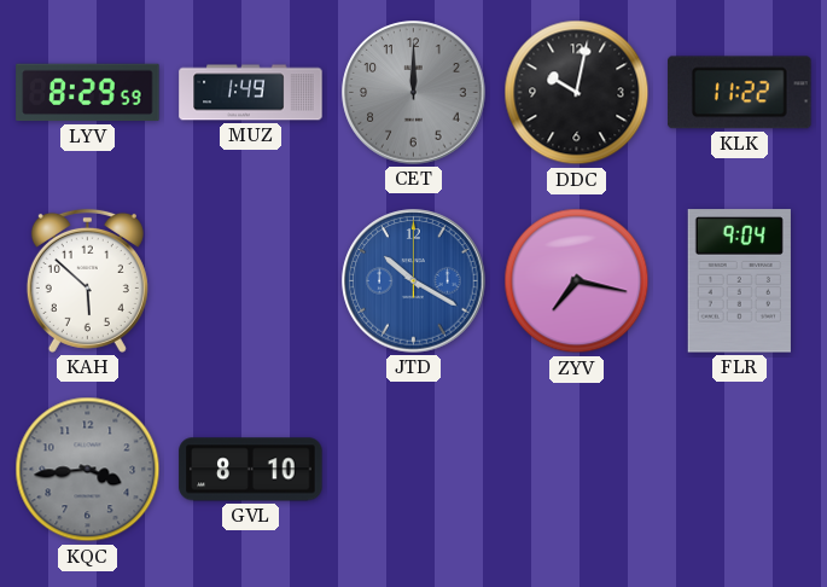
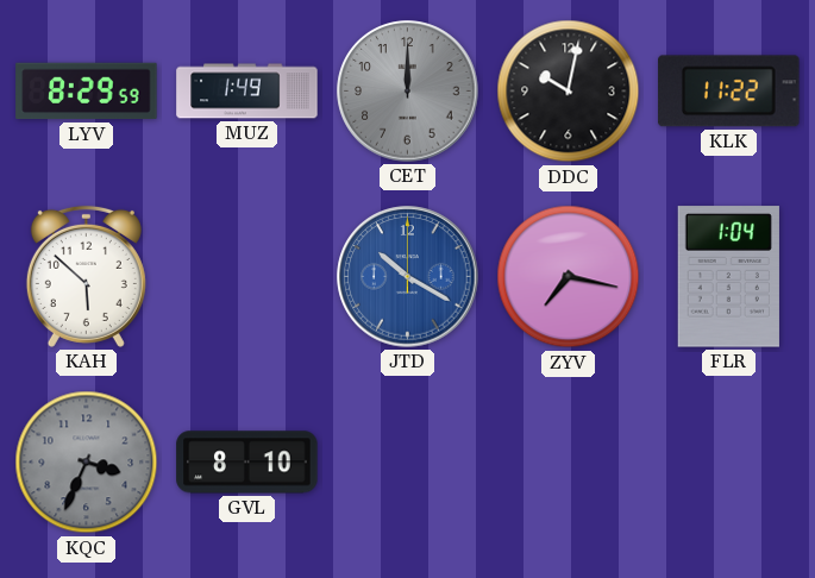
FLR: 9:04 -> 1:04
KQC: 3:44 -> 3:34
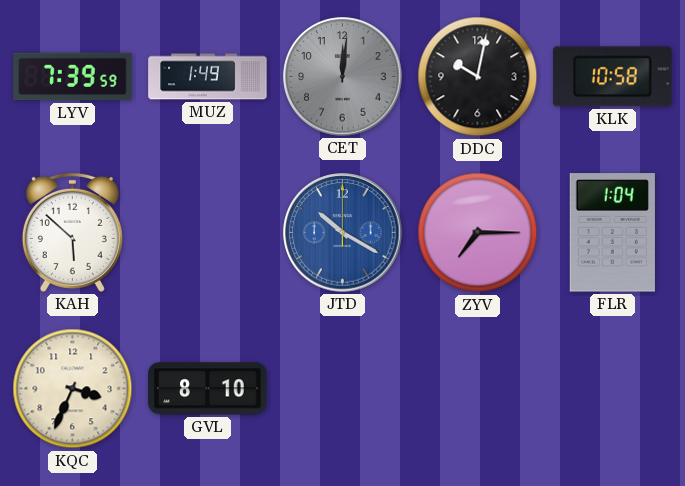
LYV: 8:29 -> 7:39
CET: 12:00 -> 12:01
KLK: 11:22 -> 10:58
ZYV: 7:17 -> 7:15
KQC dial: grey -> cream
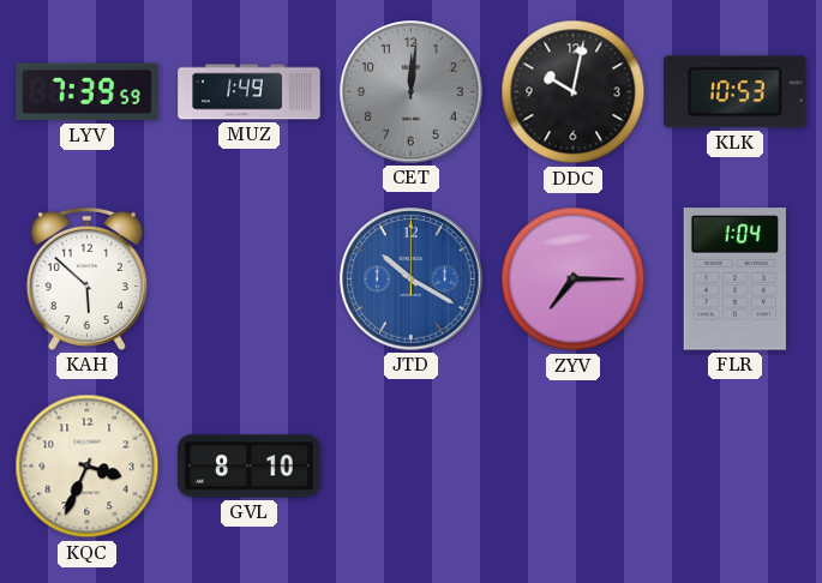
KLK: 10:58 -> 10:53
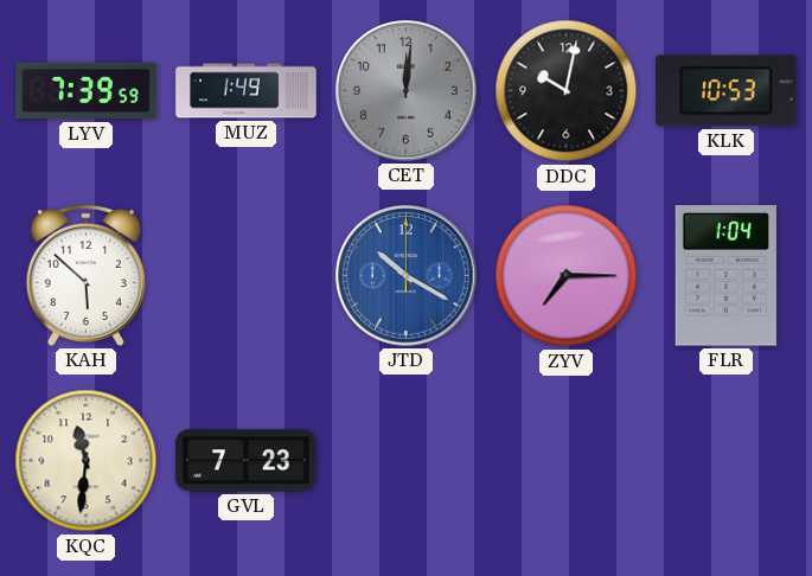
KQC: 3:34 -> 11:31
GVL: 8:10 -> 7:23
